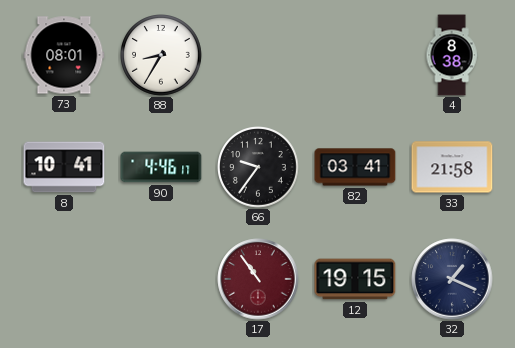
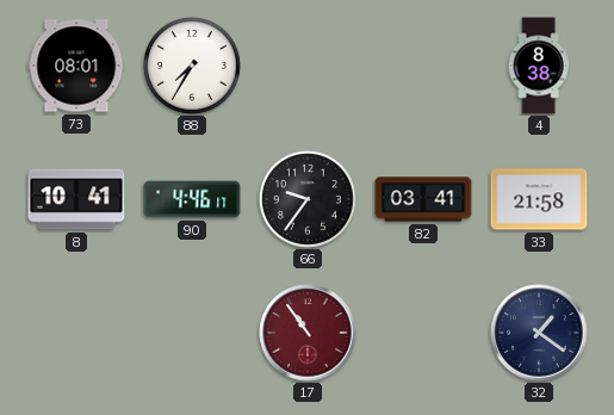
88: 8:35 -> 7:35
12: 19:15 -> none
32: 1:19 -> 1:21
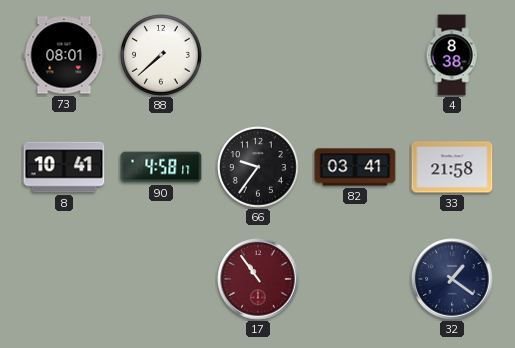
88: 7:35 -> 7:38
90: 4:46 -> 4:58
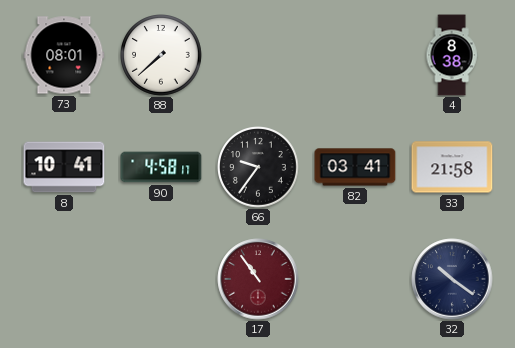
32: 1:21 -> 10:21
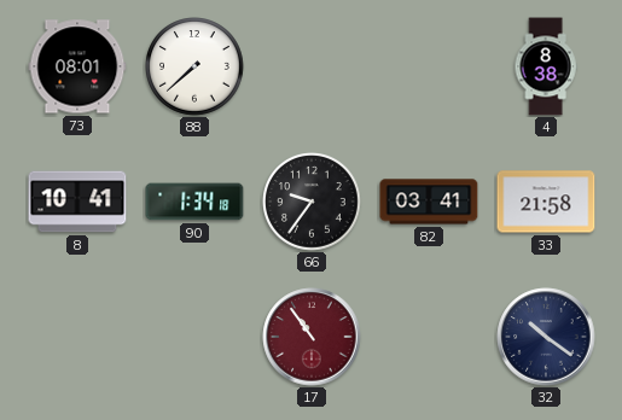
90: 4:58 -> 1:34
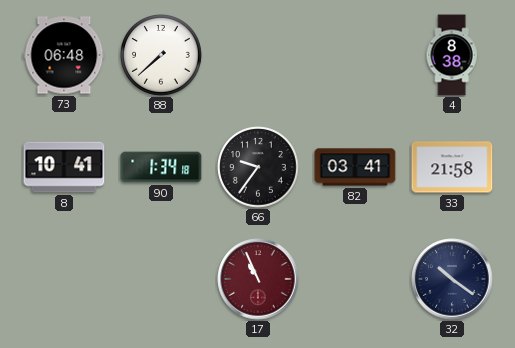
73: 08:01 -> 06:48
17: 10:54 -> 10:56
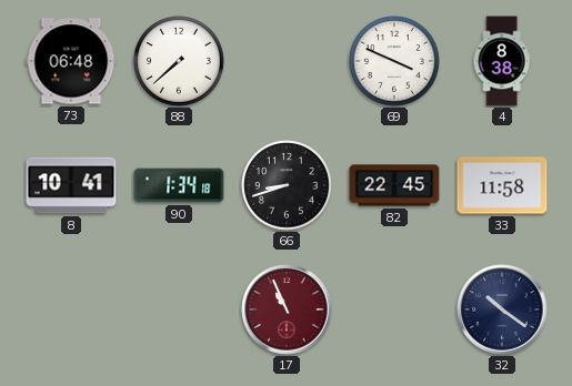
69: none -> 3:49
66: 9:36 -> 8:42
82: 03:41 -> 22:45
33: 21:58 -> 11:58
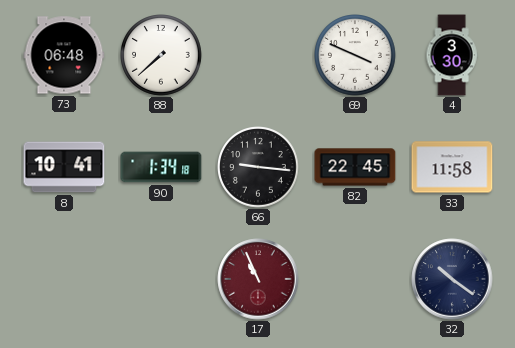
4: 8:38 -> 3:30
66: 8:42 -> 9:16
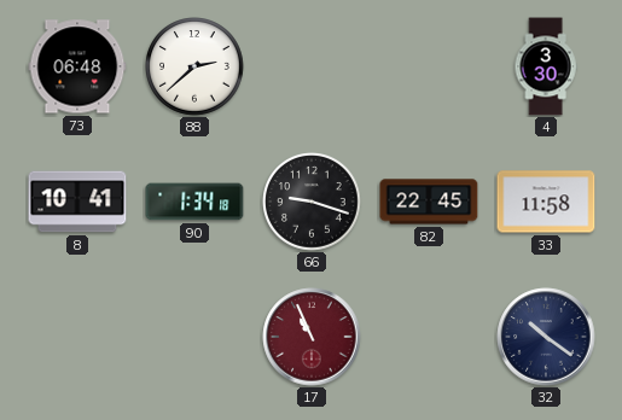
88: 7:38 -> 2:38
69: 3:49 -> none
66: 9:16 -> 9:18
